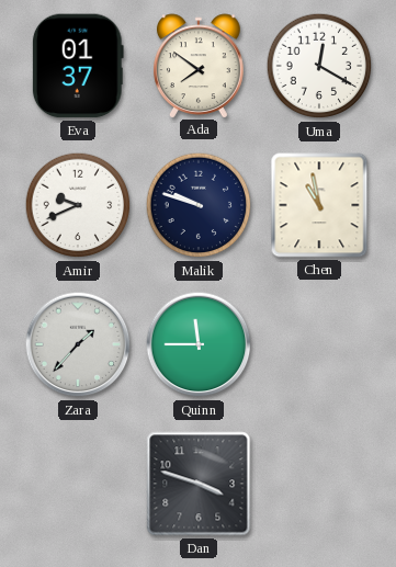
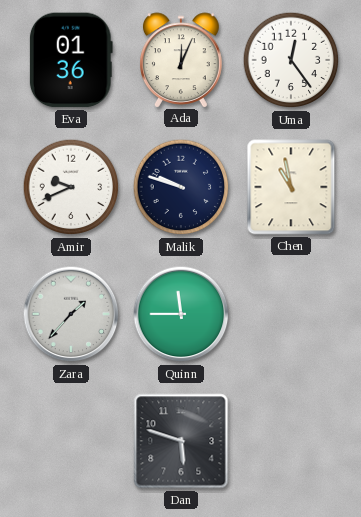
Eva: 01:37 -> 01:36
Ada: 7:51 -> 12:04
Uma: 12:20 -> 12:24
Dan: 3:48 -> 5:48
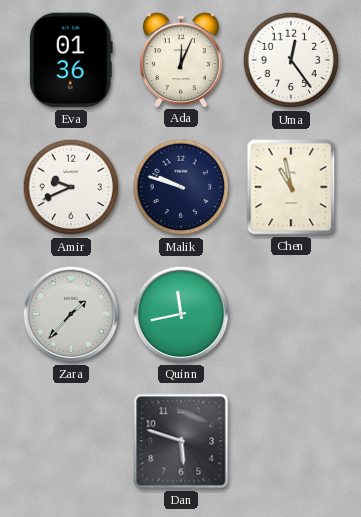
Quinn: 11:45 -> 11:43
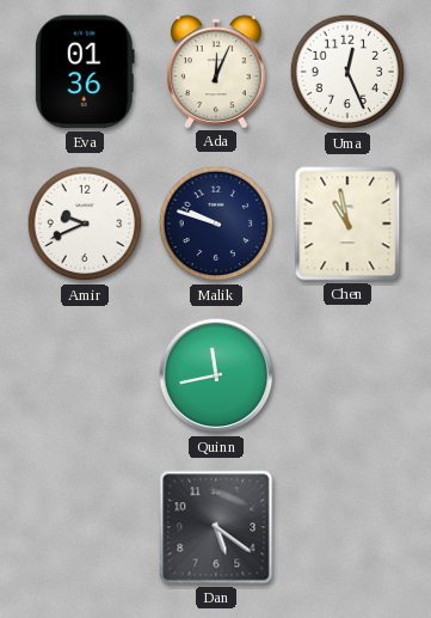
Uma: 12:24 -> 12:26
Zara: 1:37 -> none
Dan: 5:48 -> 5:21
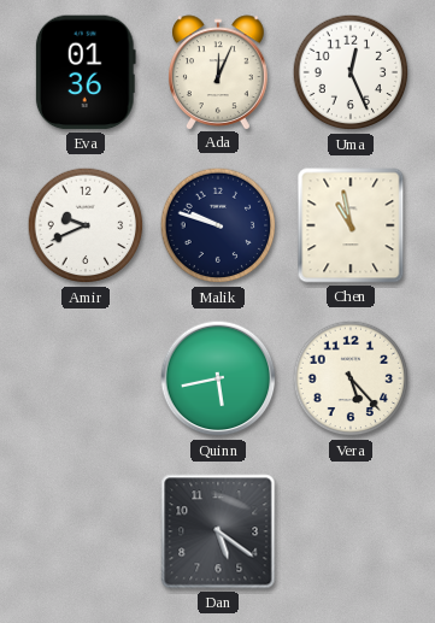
Quinn: 11:43 -> 5:43
Vera: none -> 5:23
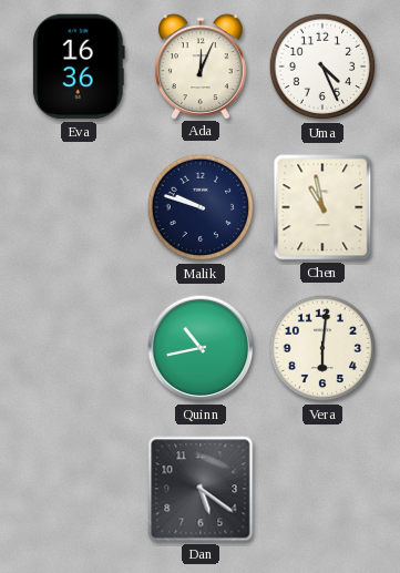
Eva: 01:36 -> 16:36
Uma: 12:26 -> 4:26
Amir: 9:41 -> none
Quinn: 5:43 -> 10:43
Vera: 5:23 -> 6:01
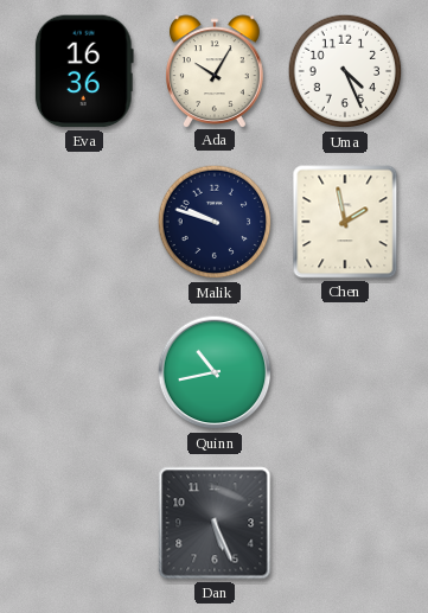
Ada: 12:04 -> 10:05
Chen: 10:58 -> 1:58
Vera: 6:01 -> none
Dan: 5:21 -> 5:26
